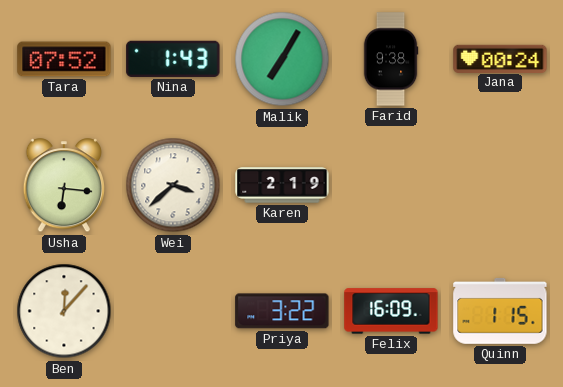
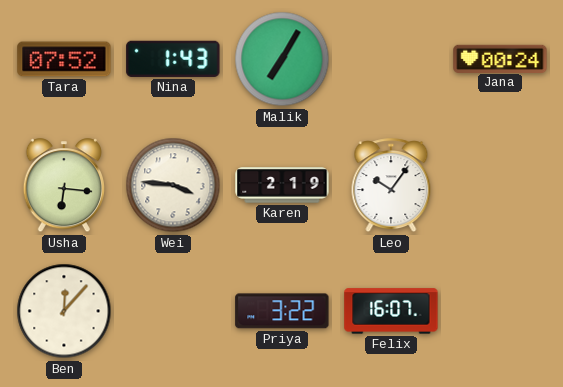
Farid: 9:38 -> none
Wei: 3:38 -> 3:46
Leo: none -> 10:06
Felix: 16:09 -> 16:07
Quinn: 1:15 -> none
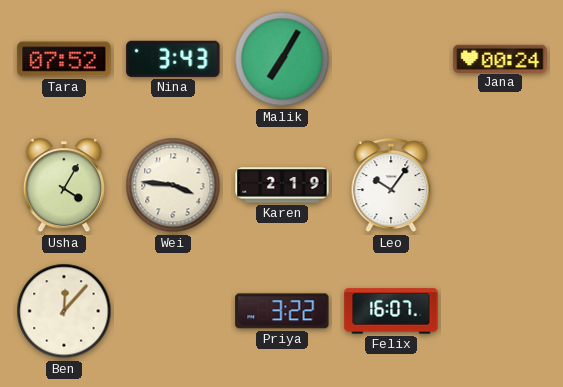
Nina: 1:43 -> 3:43
Usha: 6:16 -> 4:05
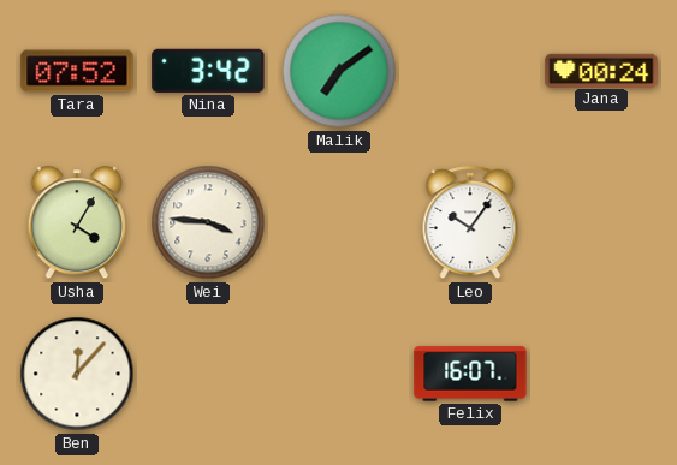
Nina: 3:43 -> 3:42
Malik: 7:05 -> 7:09
Karen: 2:19 -> none
Priya: 3:22 -> none
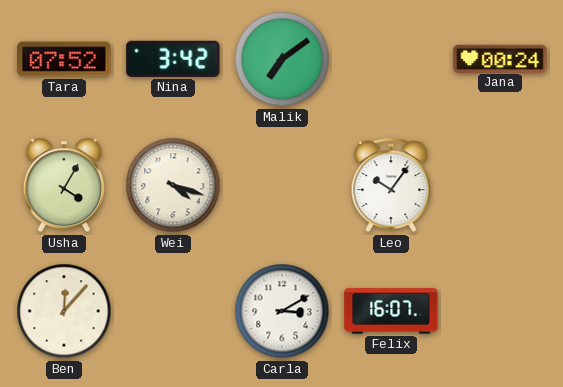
Wei: 3:46 -> 4:18
Carla: none -> 3:10
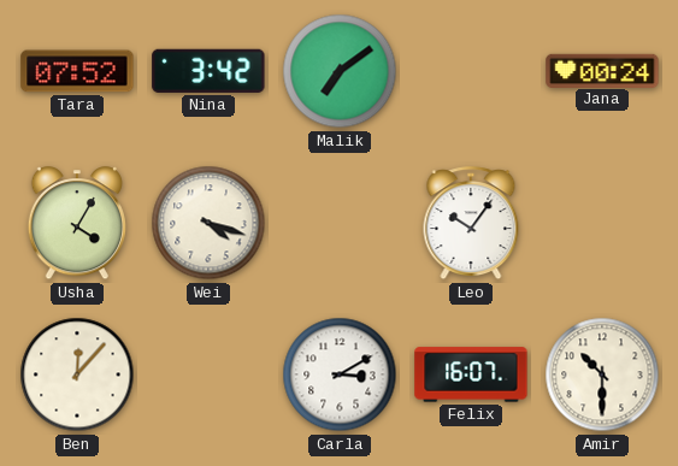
Amir: none -> 10:30
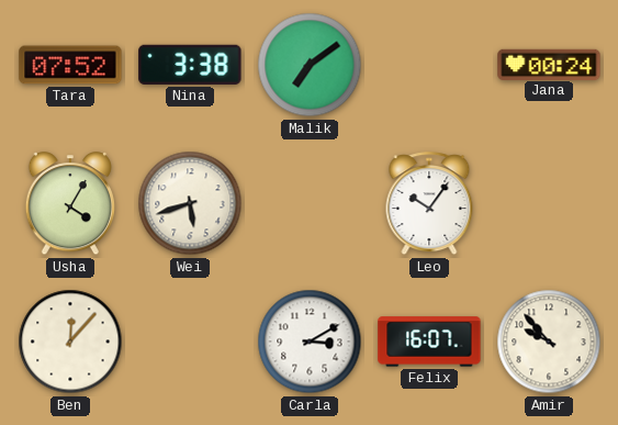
Nina: 3:42 -> 3:38
Wei: 4:18 -> 5:42
Amir: 10:30 -> 9:53
